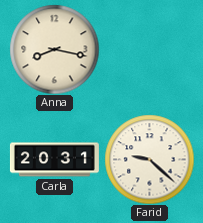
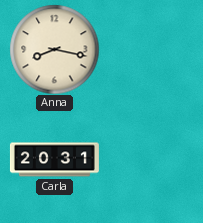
Farid: 9:22 -> none
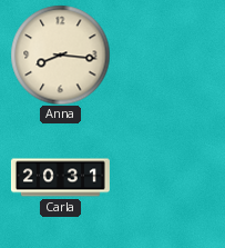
Anna: 8:17 -> 8:16
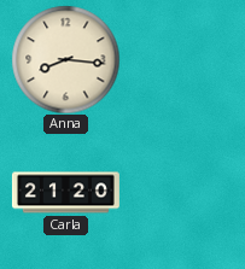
Carla: 20:31 -> 21:20
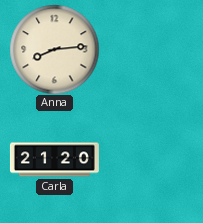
Anna: 8:16 -> 8:14
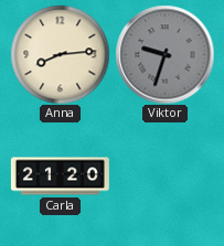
Viktor: none -> 9:33
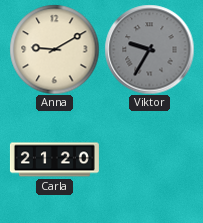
Anna: 8:14 -> 9:10
Viktor: 9:33 -> 9:35
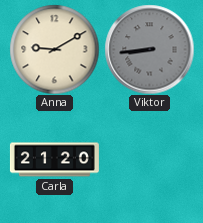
Viktor: 9:35 -> 8:44
